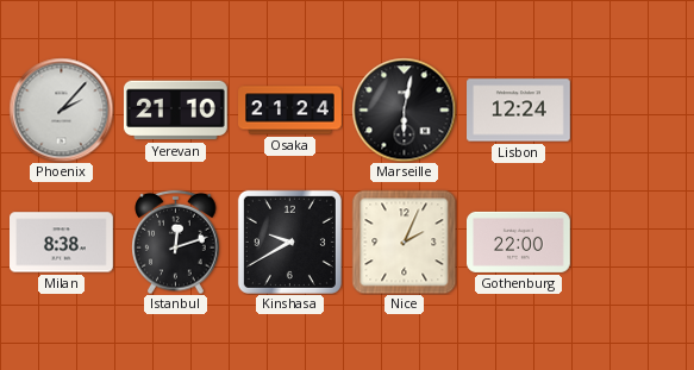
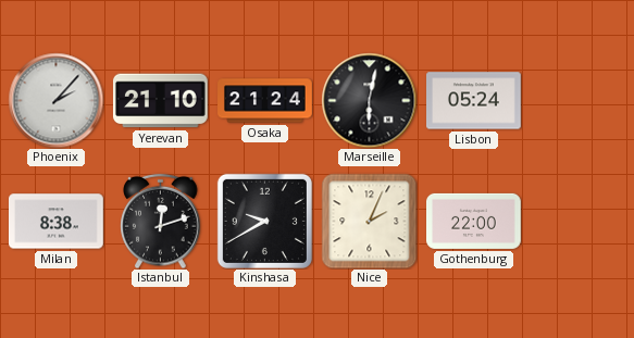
Lisbon: 12:24 -> 05:24
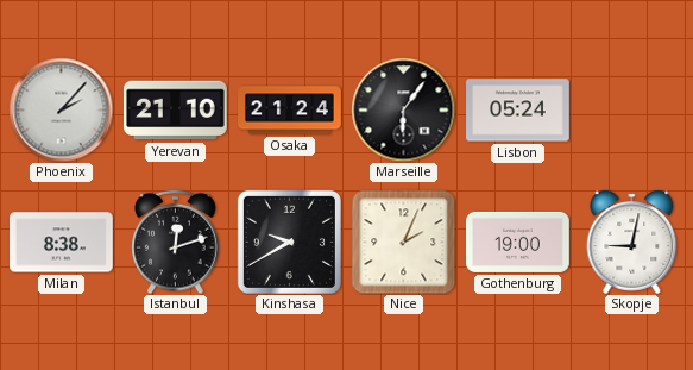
Marseille: 6:02 -> 6:06
Gothenburg: 22:00 -> 19:00
Skopje: none -> 9:02
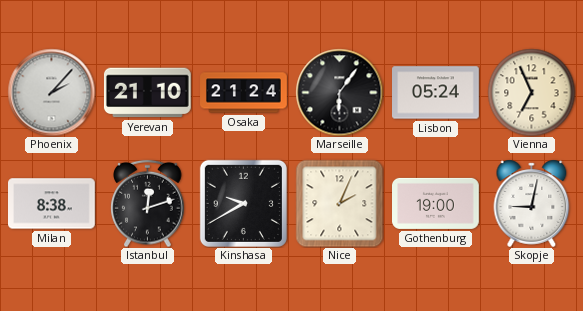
Vienna: none -> 6:56
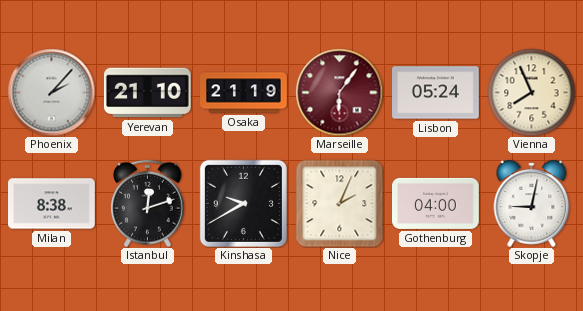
Osaka: 21:24 -> 21:19
Marseille dial: black -> burgundy
Vienna: 6:56 -> 7:56
Gothenburg: 19:00 -> 04:00
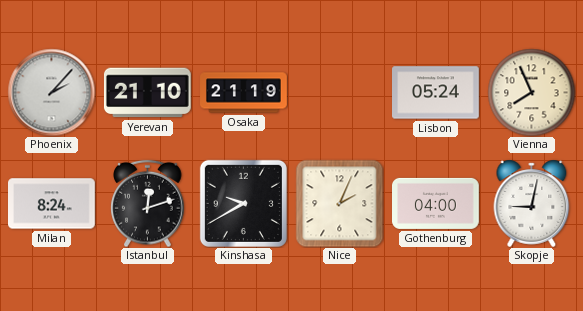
Marseille: 6:06 -> none
Milan: 8:38 -> 8:24
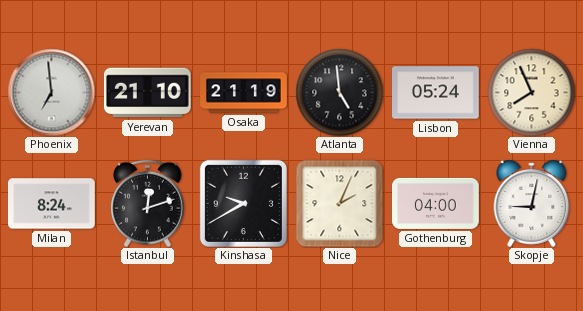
Phoenix: 2:07 -> 6:59
Atlanta: none -> 4:59
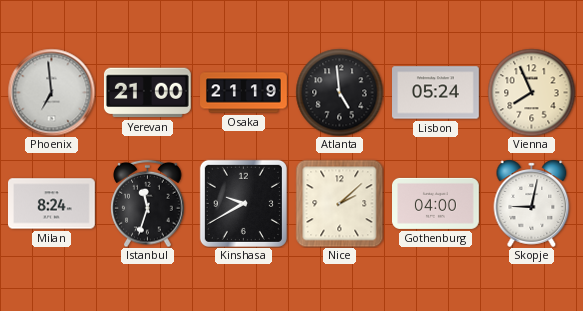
Yerevan: 21:10 -> 21:00
Istanbul: 12:12 -> 11:33
Nice: 2:04 -> 2:08
